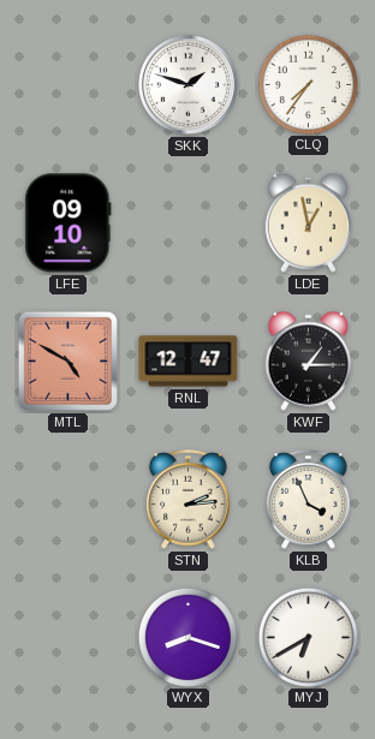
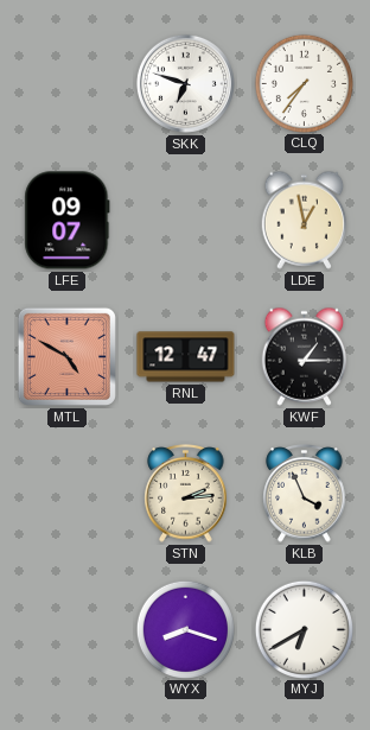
SKK: 1:48 -> 6:48
LFE: 09:10 -> 09:07
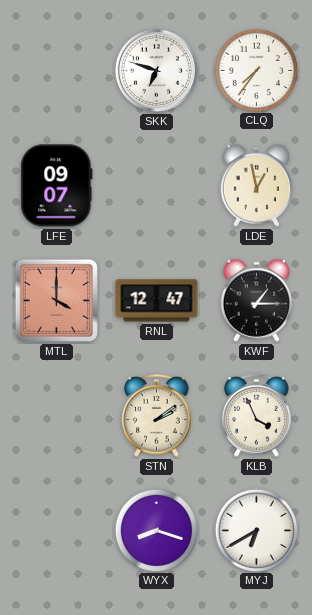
MTL: 4:50 -> 4:00
STN: 2:14 -> 2:09
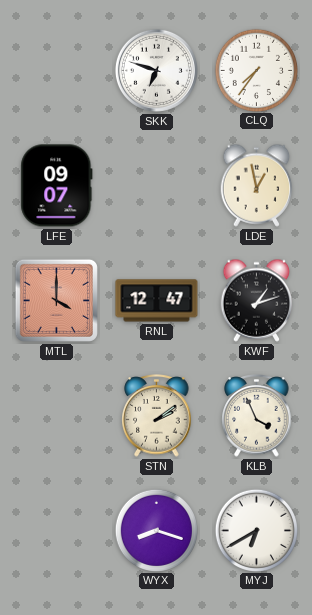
KWF: 1:15 -> 1:12
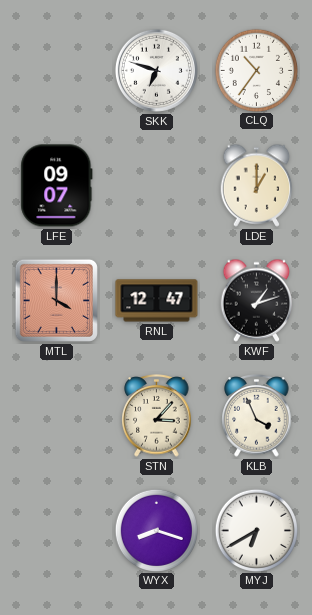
CLQ: 7:36 -> 10:36
LDE: 12:58 -> 1:00
STN: 2:09 -> 3:07
